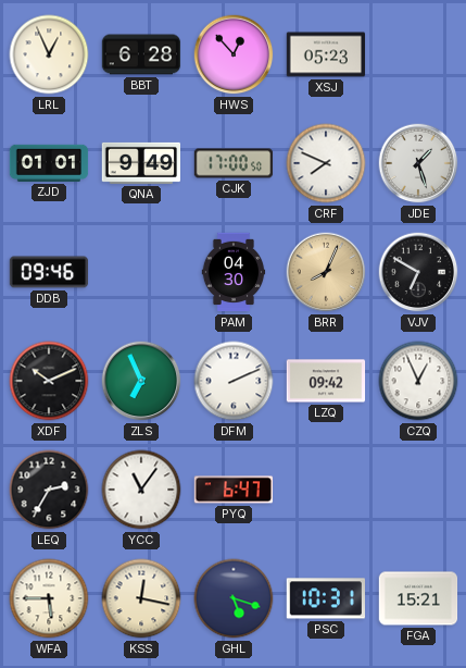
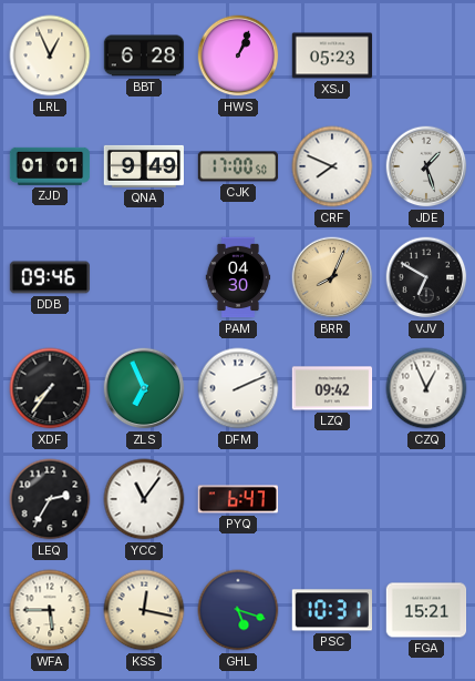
HWS: 12:53 -> 1:04
XDF: 10:11 -> 7:36
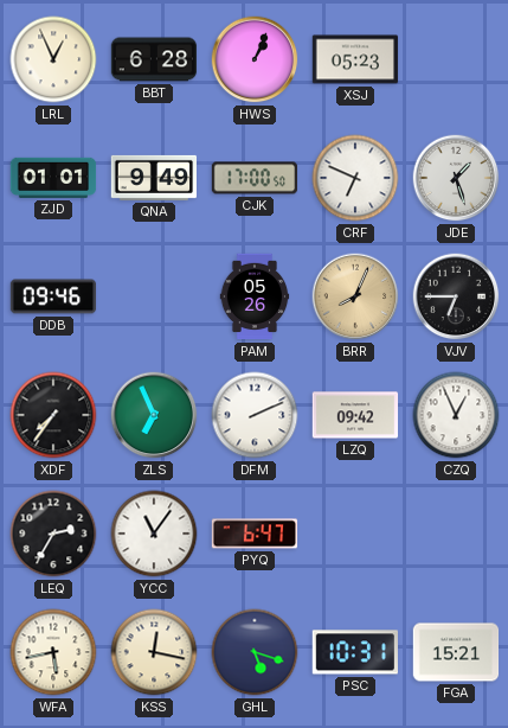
CRF: 7:49 -> 6:49
PAM: 04:30 -> 05:26
VJV: 6:50 -> 6:45
WFA: 5:45 -> 5:43
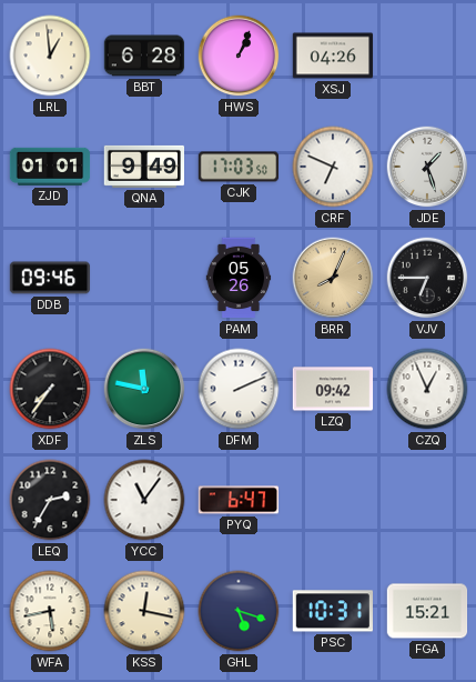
LRL: 12:56 -> 12:59
XSJ: 05:23 -> 04:26
CJK: 17:00 -> 17:03
ZLS: 6:56 -> 11:47
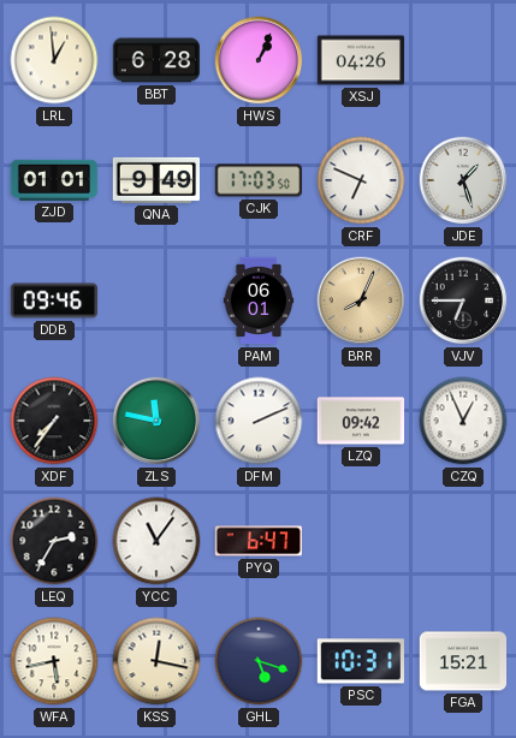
PAM: 05:26 -> 06:01
